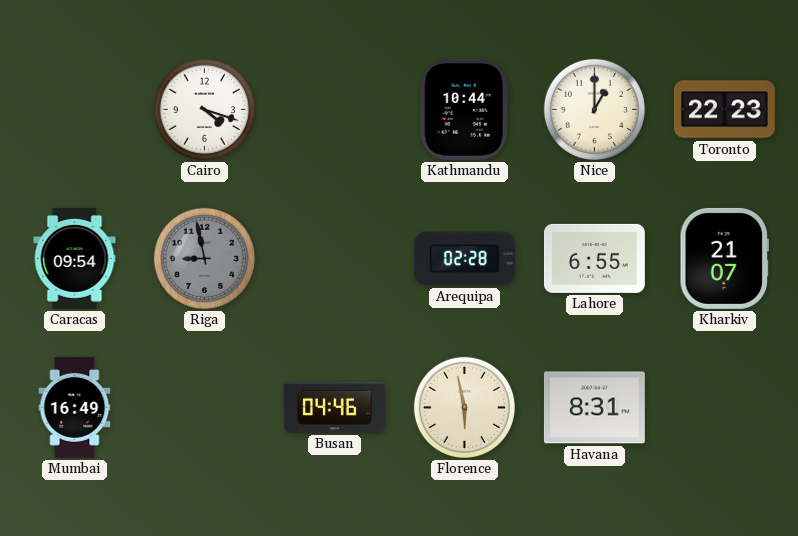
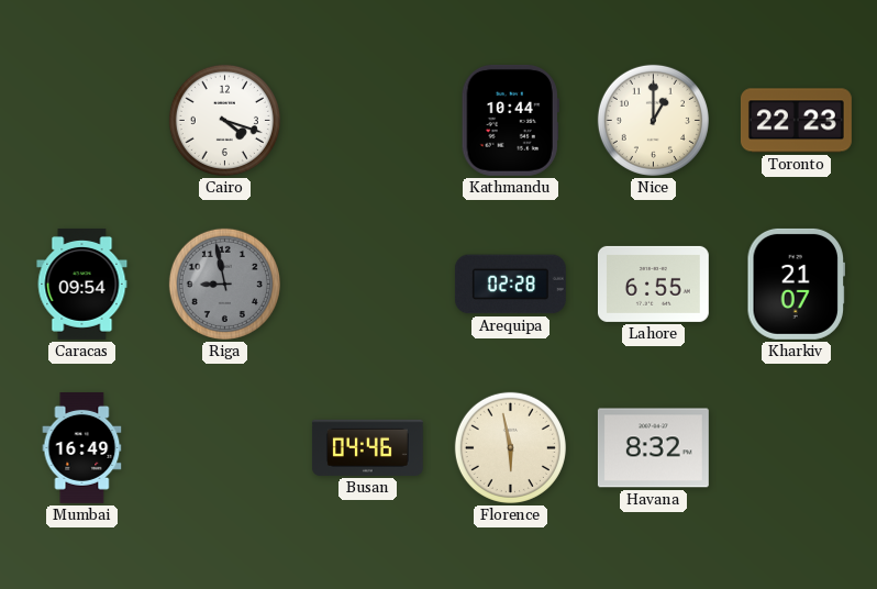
Havana: 8:31 -> 8:32
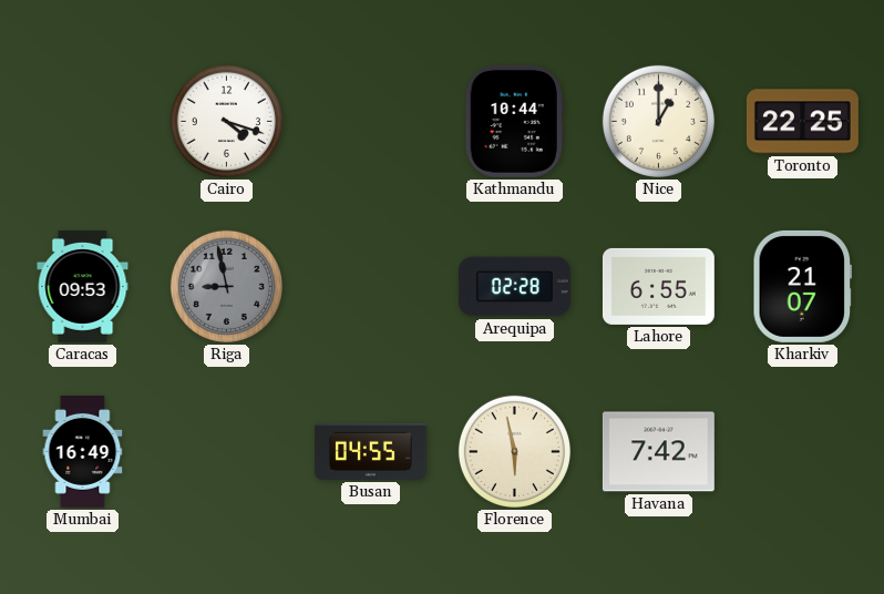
Toronto: 22:23 -> 22:25
Caracas: 09:54 -> 09:53
Busan: 04:46 -> 04:55
Havana: 8:32 -> 7:42
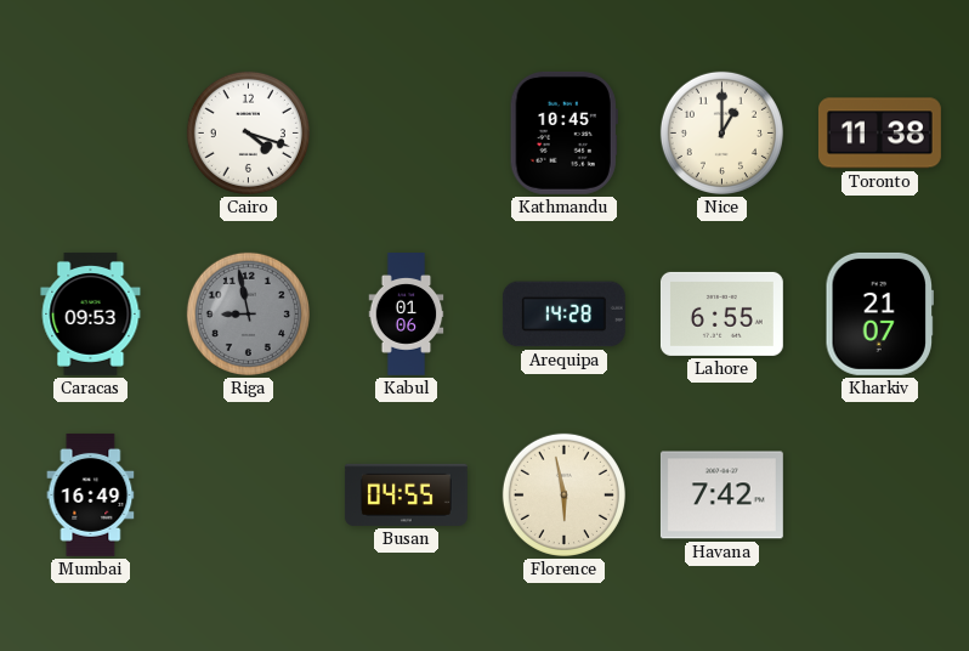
Kathmandu: 10:44 -> 10:45
Toronto: 22:25 -> 11:38
Kabul: none -> 01:06
Arequipa: 02:28 -> 14:28
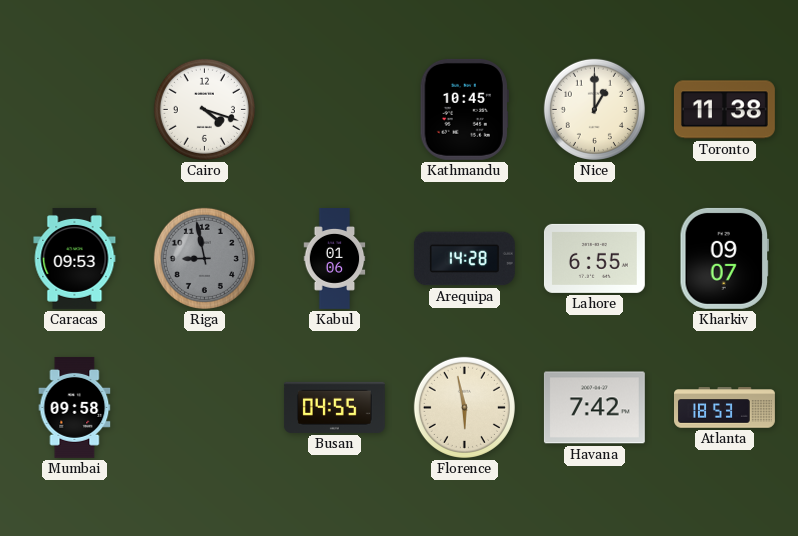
Kharkiv: 21:07 -> 09:07
Mumbai: 16:49 -> 09:58
Atlanta: none -> 18:53
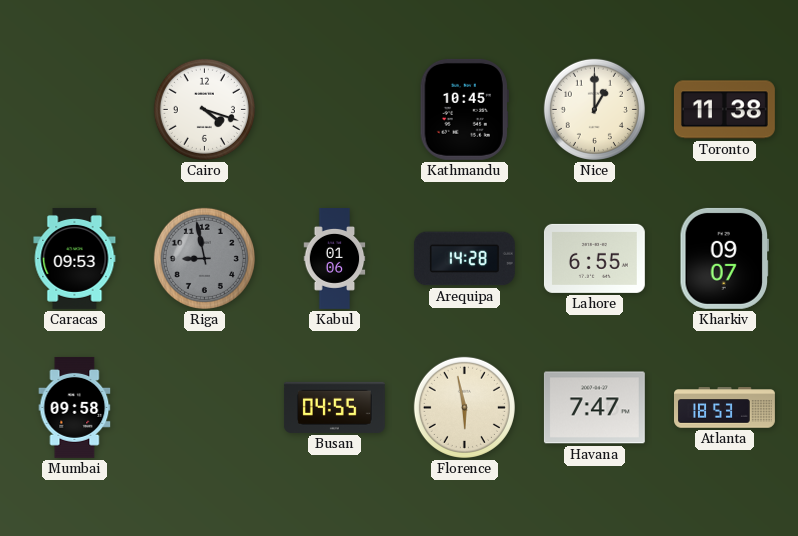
Havana: 7:42 -> 7:47
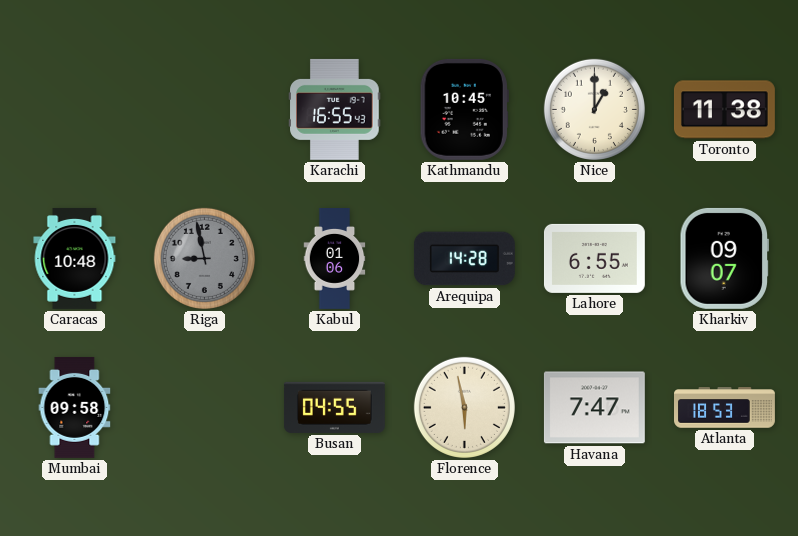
Cairo: 4:18 -> none
Karachi: none -> 16:55
Caracas: 09:53 -> 10:48
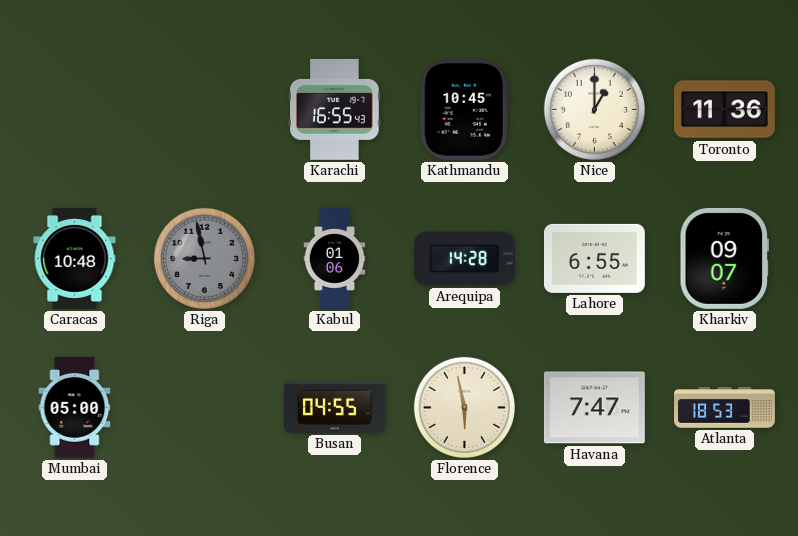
Toronto: 11:38 -> 11:36
Mumbai: 09:58 -> 05:00
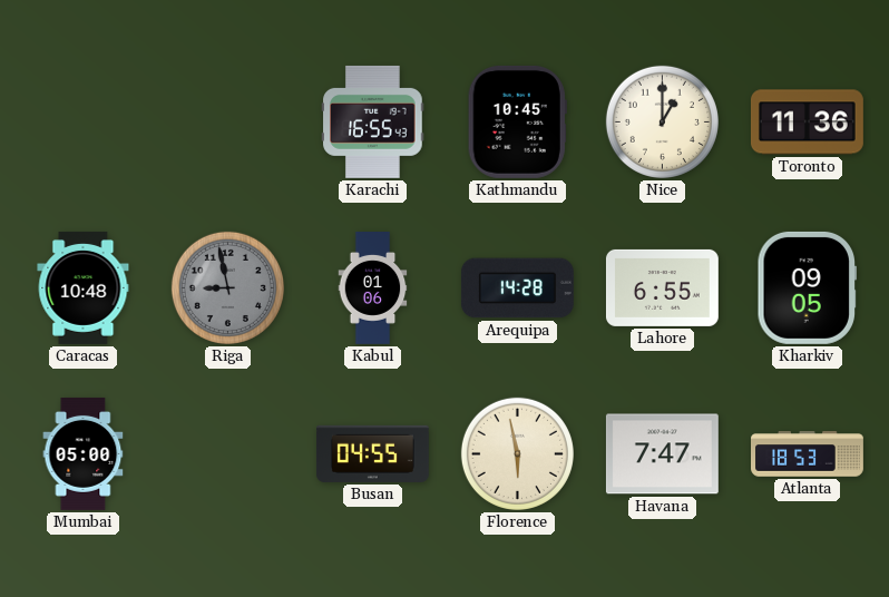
Kharkiv: 09:07 -> 09:05
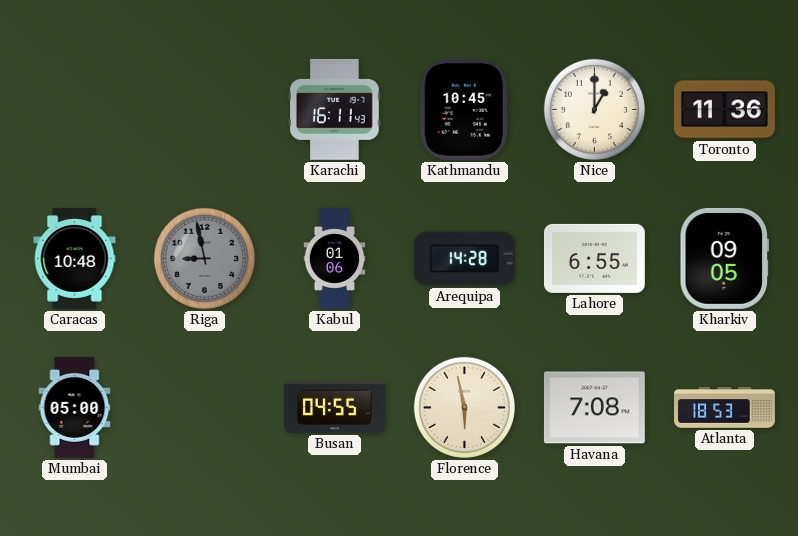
Karachi: 16:55 -> 16:11
Havana: 7:47 -> 7:08
